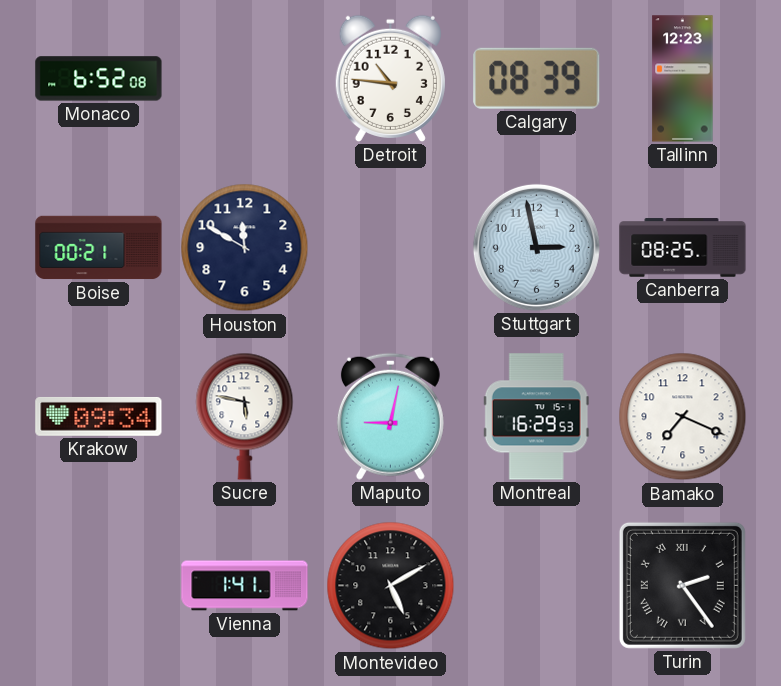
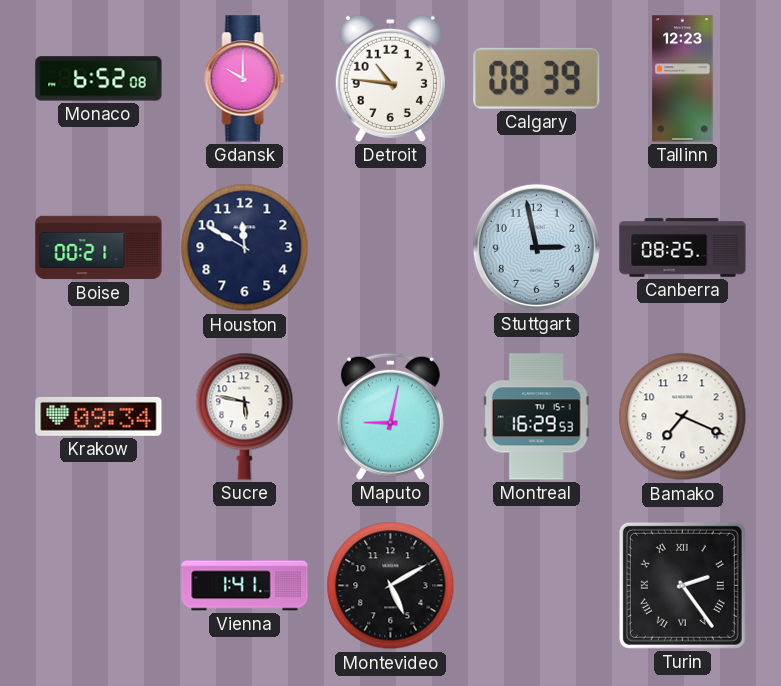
Gdansk: none -> 10:00
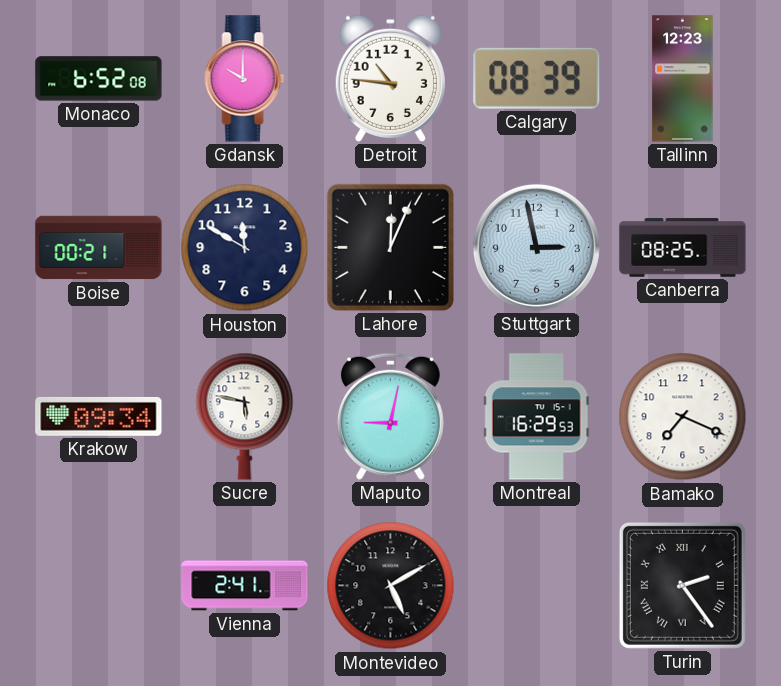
Lahore: none -> 12:04
Vienna: 1:41 -> 2:41
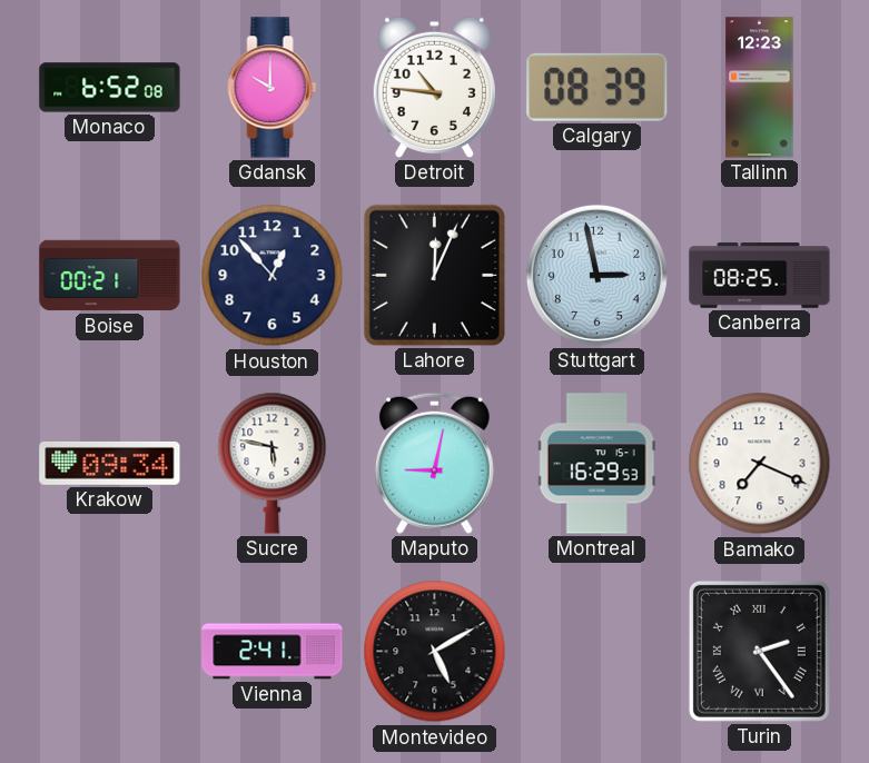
Houston: 11:50 -> 12:53
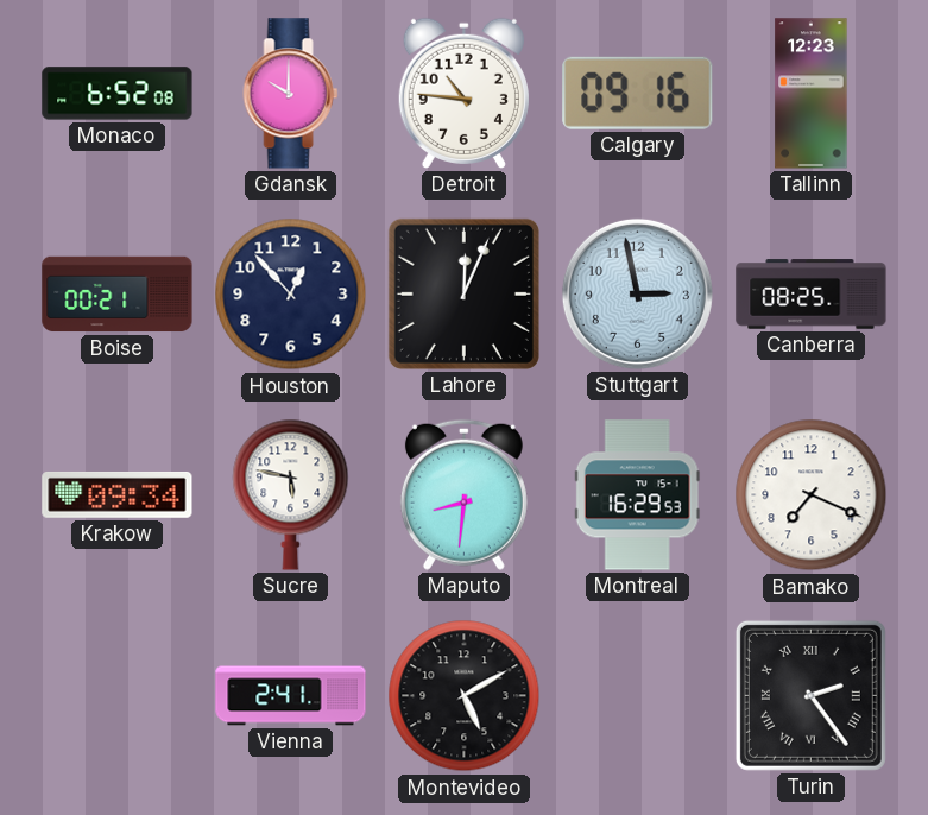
Calgary: 08:39 -> 09:16
Maputo: 9:02 -> 8:31
